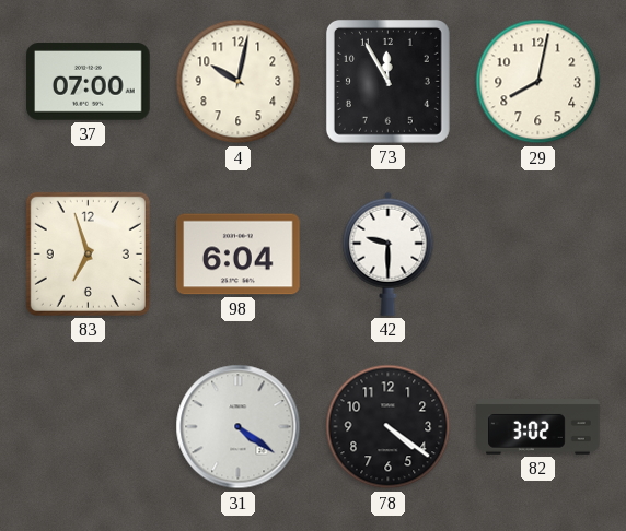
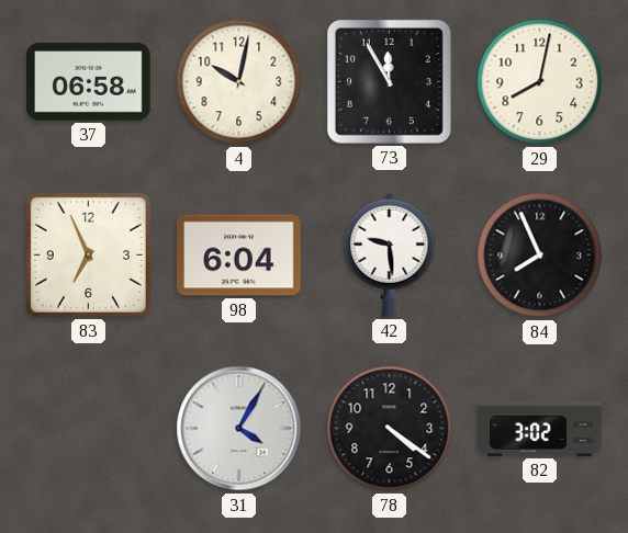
37: 07:00 -> 06:58
83: 6:57 -> 6:56
42: 9:30 -> 9:29
84: none -> 7:56
31: 4:21 -> 4:05
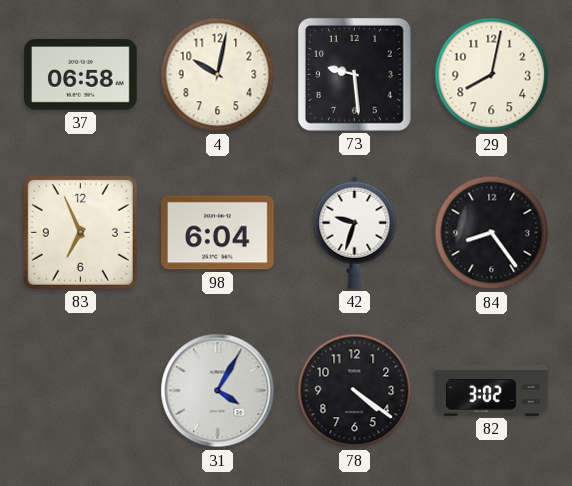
73: 11:55 -> 9:29
42: 9:29 -> 9:33
84: 7:56 -> 8:24
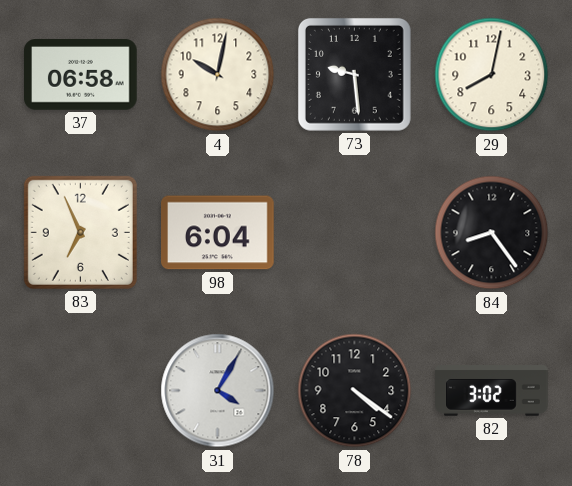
42: 9:33 -> none
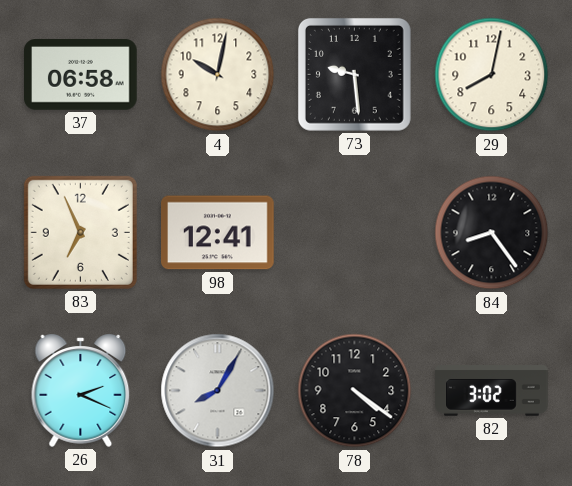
98: 6:04 -> 12:41
26: none -> 2:19
31: 4:05 -> 8:05
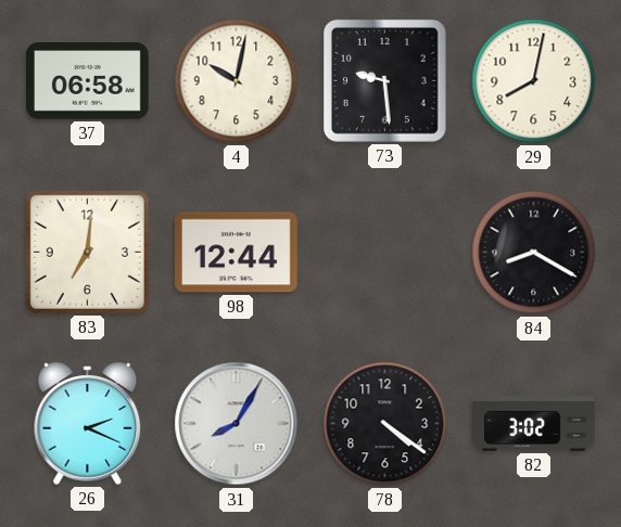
83: 6:56 -> 7:01
98: 12:41 -> 12:44
84: 8:24 -> 8:20
